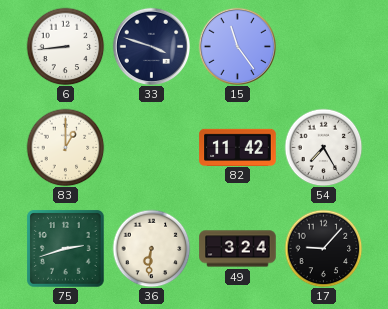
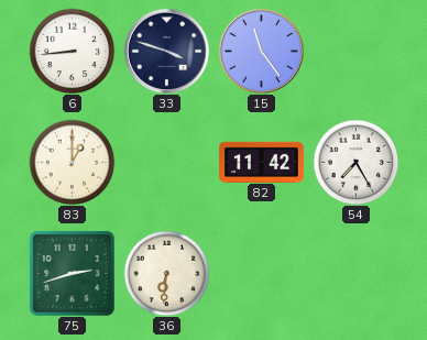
49: 3:24 -> none
17: 9:07 -> none
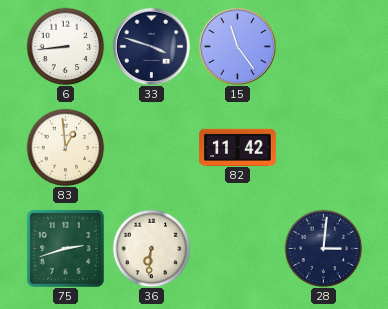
83: 1:00 -> 12:59
54: 7:25 -> none
28: none -> 3:01
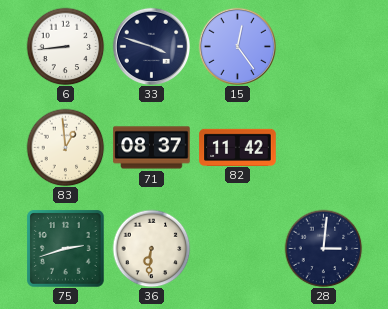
15: 11:24 -> 12:24
71: none -> 08:37
